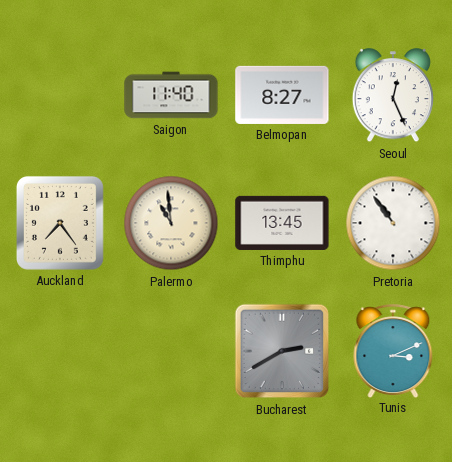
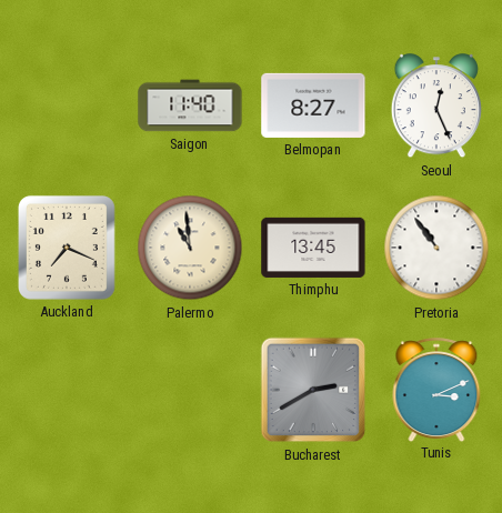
Auckland: 7:24 -> 7:19
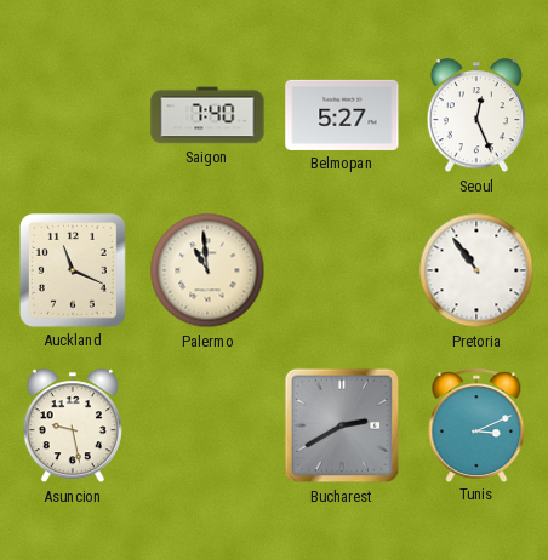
Saigon: 11:40 -> 7:40
Belmopan: 8:27 -> 5:27
Auckland: 7:19 -> 11:19
Thimphu: 13:45 -> none
Asuncion: none -> 9:28
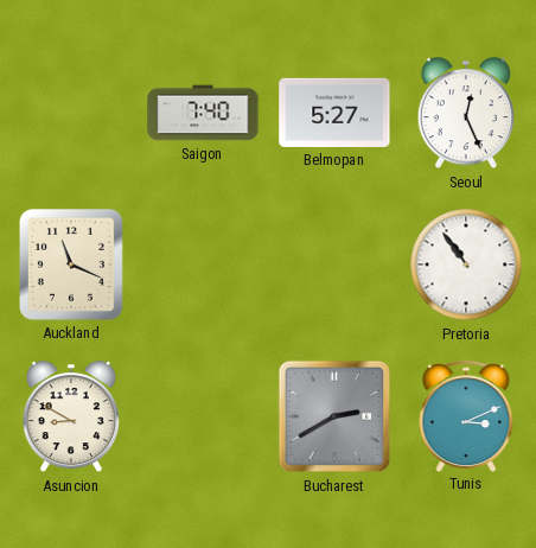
Palermo: 10:59 -> none
Asuncion: 9:28 -> 8:50
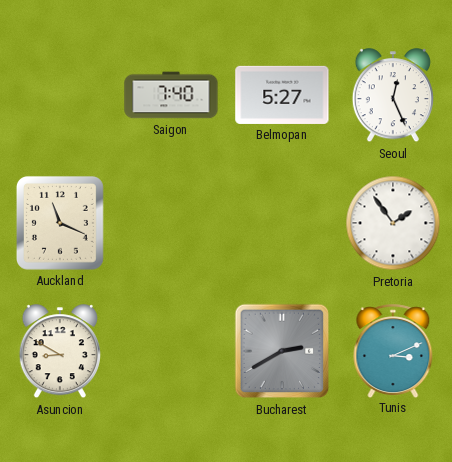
Pretoria: 10:54 -> 1:54
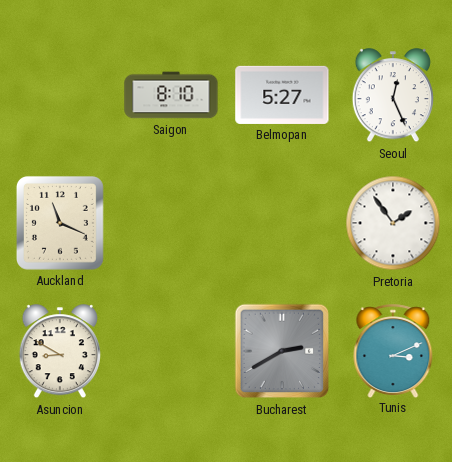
Saigon: 7:40 -> 8:10
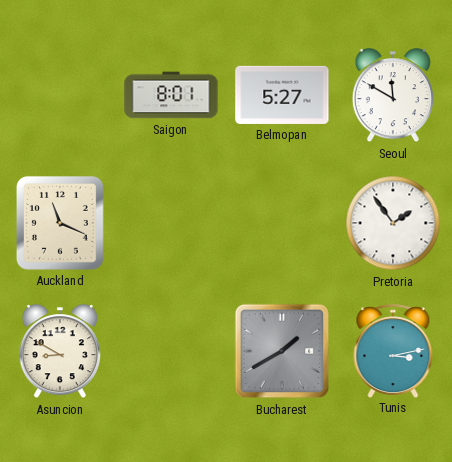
Saigon: 8:10 -> 8:01
Seoul: 12:26 -> 11:50
Bucharest: 2:40 -> 1:40
Tunis: 3:11 -> 3:13
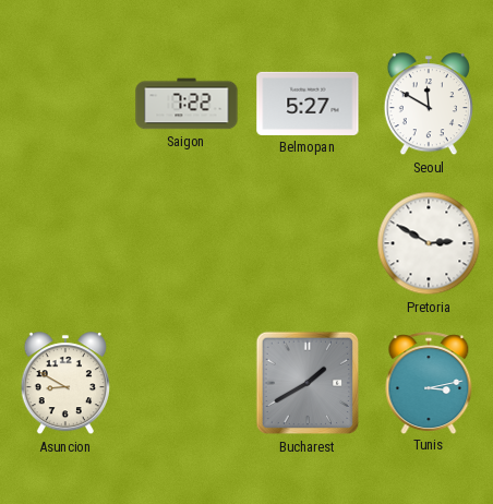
Saigon: 8:01 -> 7:22
Auckland: 11:19 -> none
Pretoria: 1:54 -> 2:50
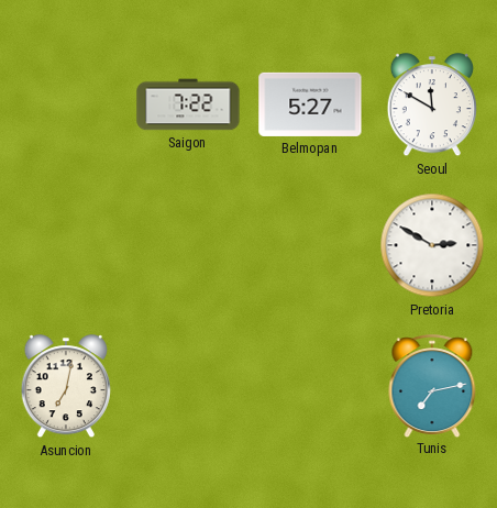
Asuncion: 8:50 -> 7:02
Bucharest: 1:40 -> none
Tunis: 3:13 -> 7:13
